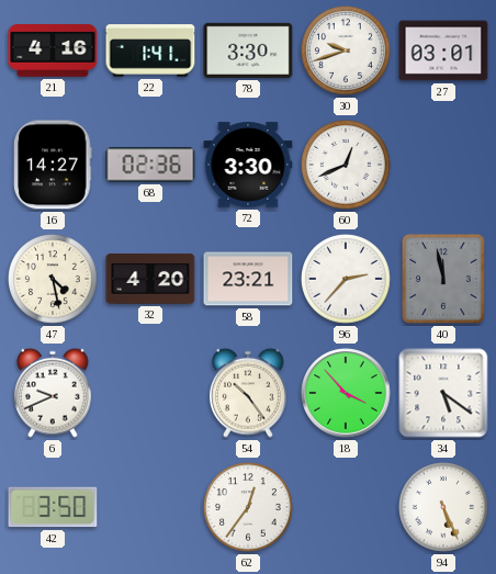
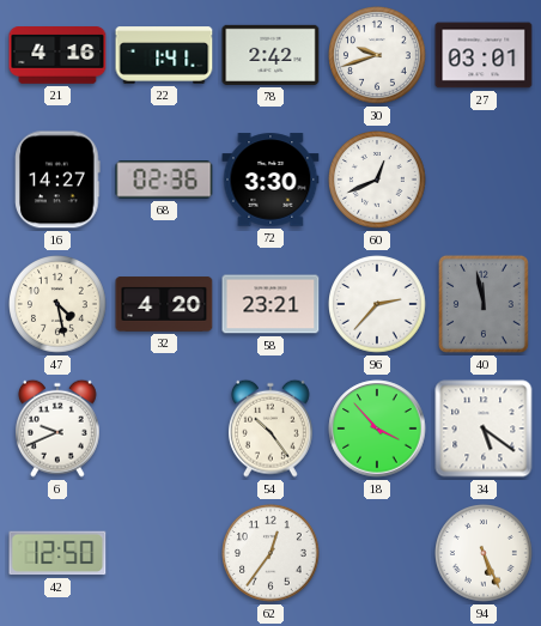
78: 3:30 -> 2:42
42: 3:50 -> 12:50
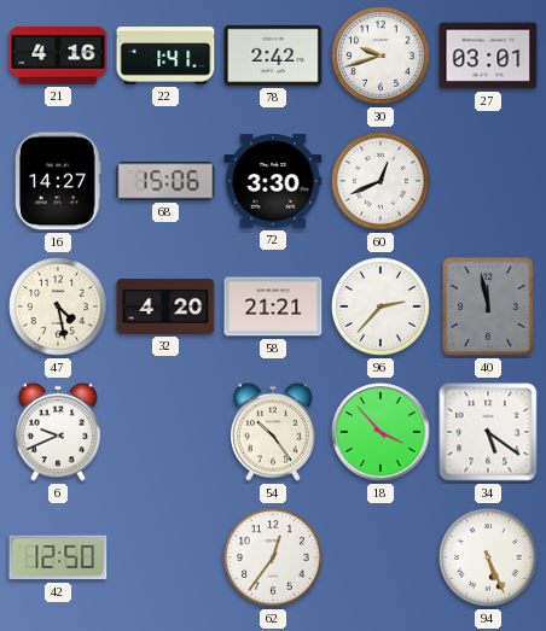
68: 02:36 -> 15:06
58: 23:21 -> 21:21
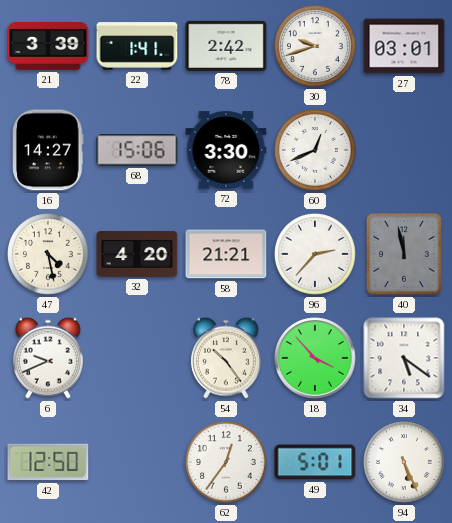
21: 4:16 -> 3:39
49: none -> 5:01
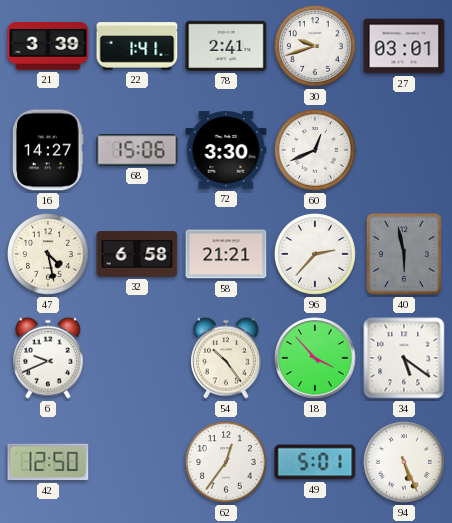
78: 2:42 -> 2:41
32: 4:20 -> 6:58
40: 11:58 -> 5:58
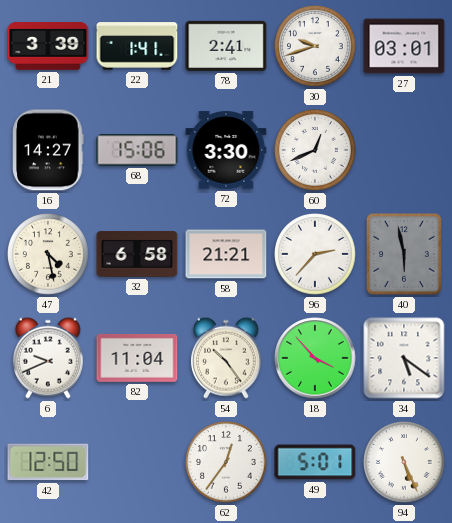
82: none -> 11:04
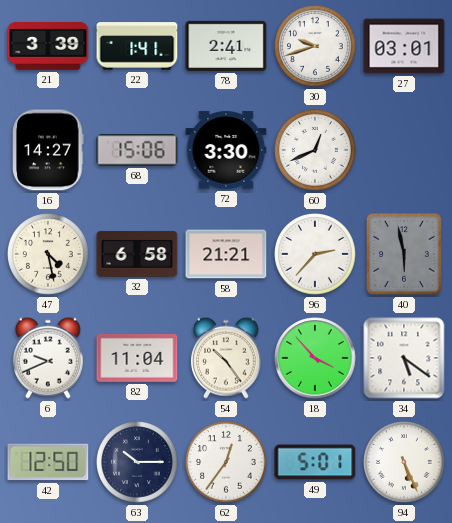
63: none -> 10:15
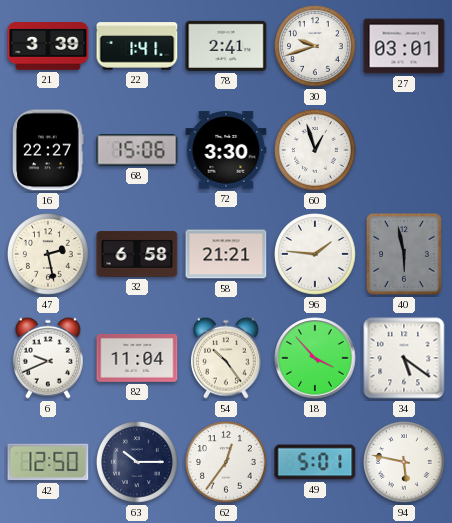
16: 14:27 -> 22:27
60: 12:41 -> 12:57
47: 4:28 -> 2:28
96: 2:37 -> 1:46
94: 5:26 -> 5:47
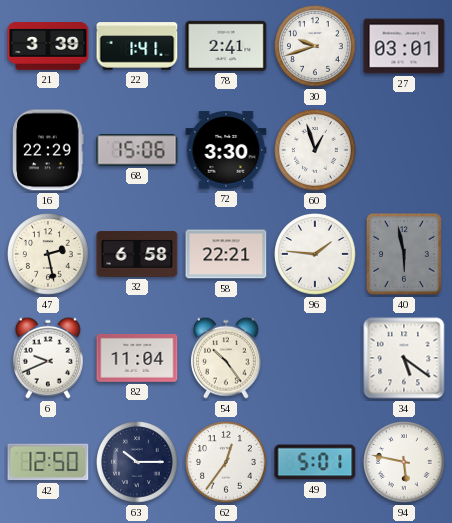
16: 22:27 -> 22:29
58: 21:21 -> 22:21
18: 3:53 -> none
